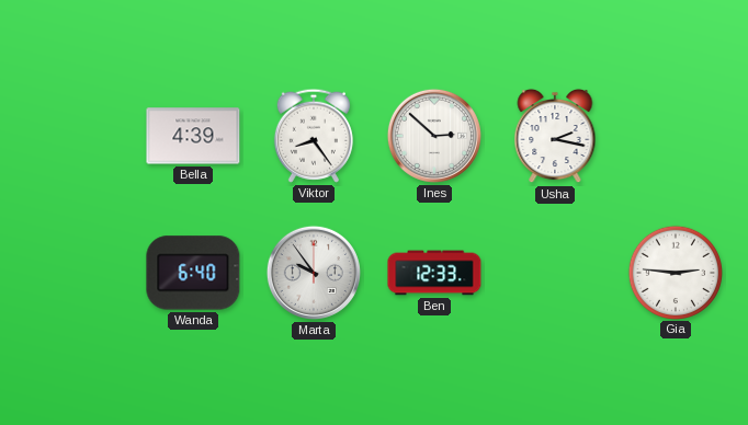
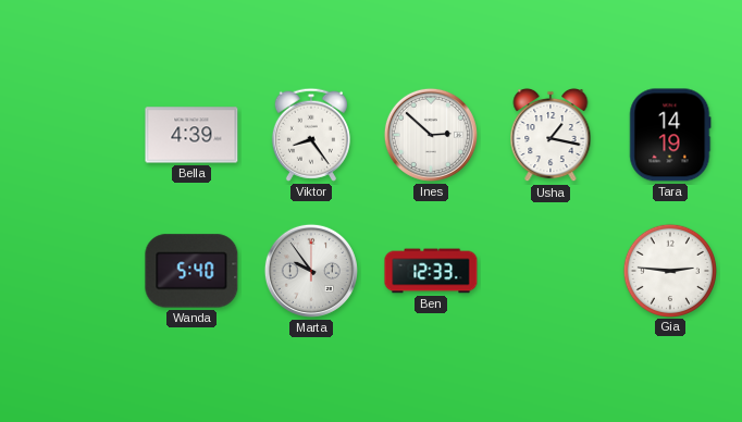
Usha: 2:17 -> 1:17
Tara: none -> 14:19
Wanda: 6:40 -> 5:40
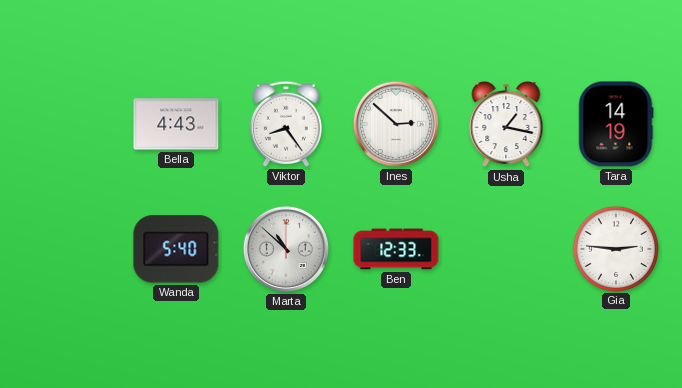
Bella: 4:39 -> 4:43
Marta: 9:54 -> 10:52
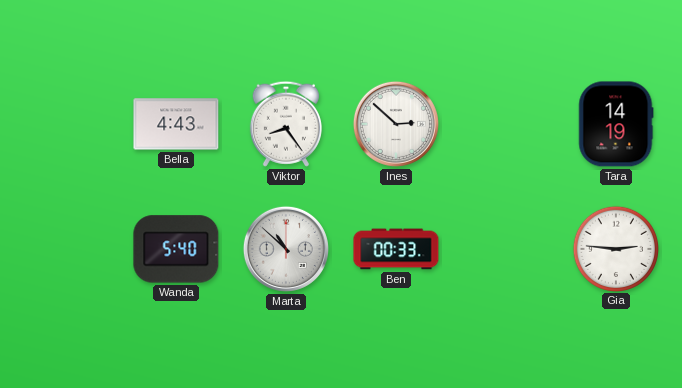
Usha: 1:17 -> none
Ben: 12:33 -> 00:33
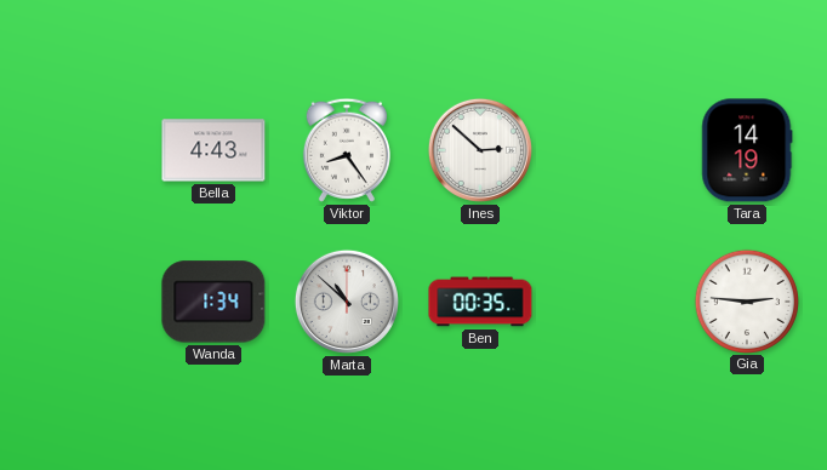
Wanda: 5:40 -> 1:34
Ben: 00:33 -> 00:35
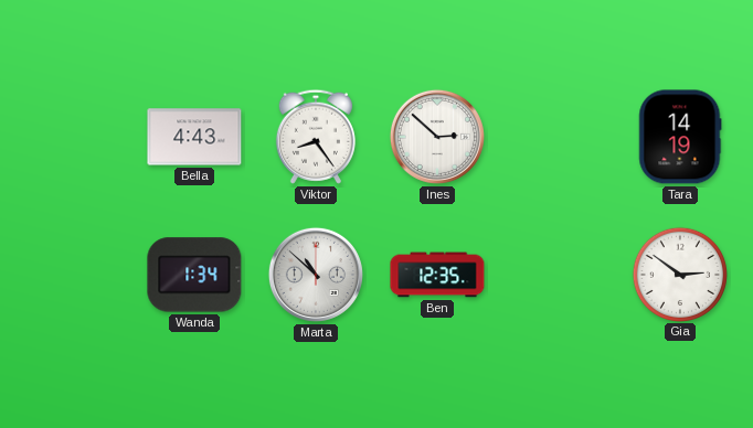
Ben: 00:35 -> 12:35
Gia: 2:46 -> 2:51
